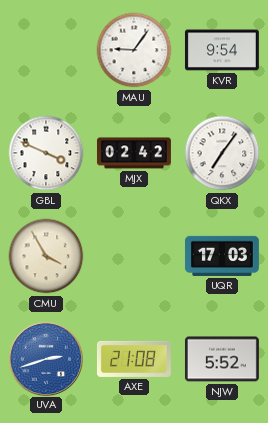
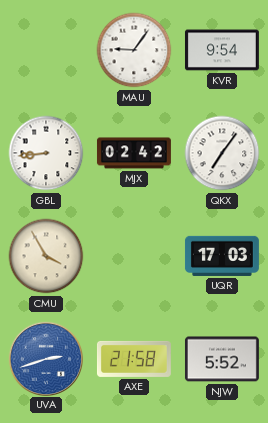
GBL: 3:49 -> 8:44
AXE: 21:08 -> 21:58
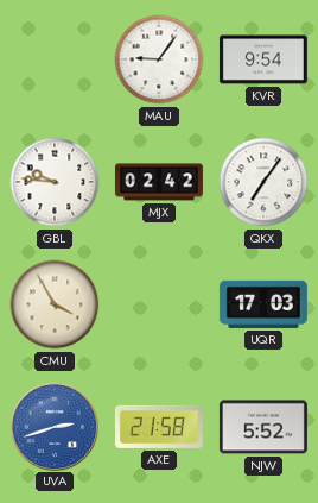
GBL: 8:44 -> 9:46
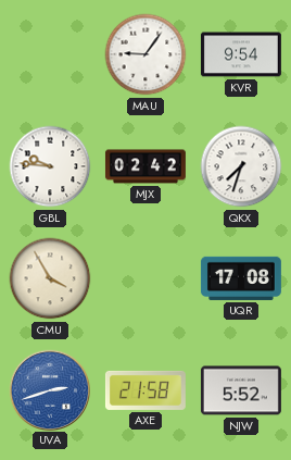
QKX: 7:06 -> 7:33
UQR: 17:03 -> 17:08
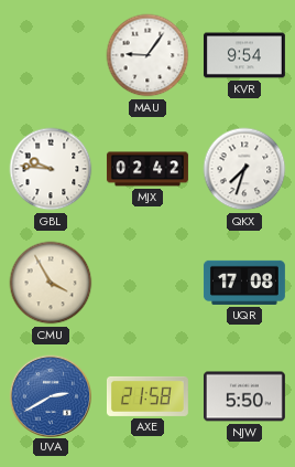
UVA: 2:42 -> 2:40
NJW: 5:52 -> 5:50
